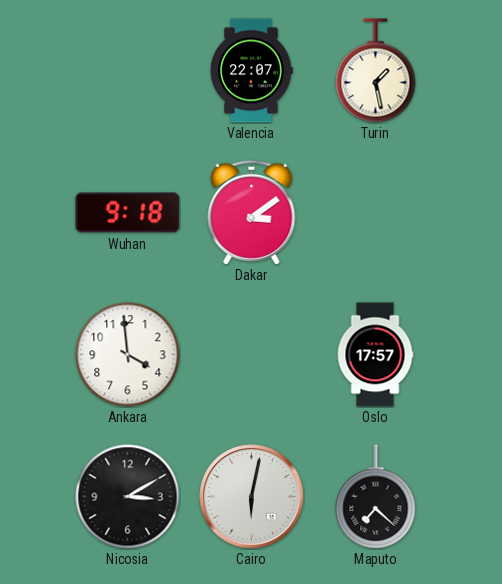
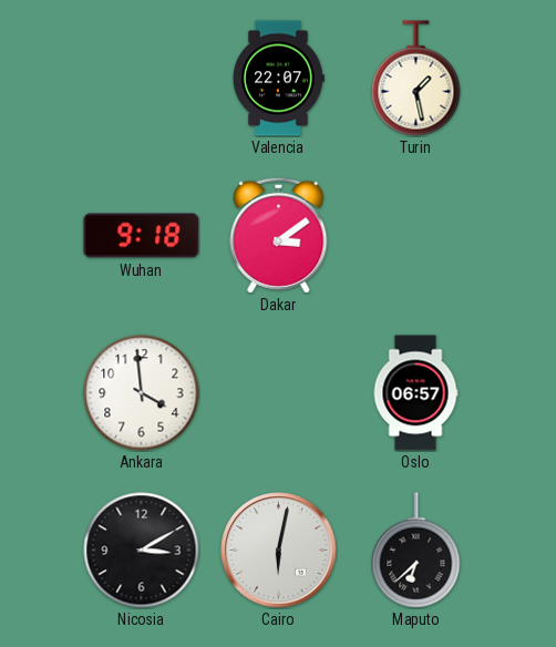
Oslo: 17:57 -> 06:57
Maputo: 7:22 -> 6:38
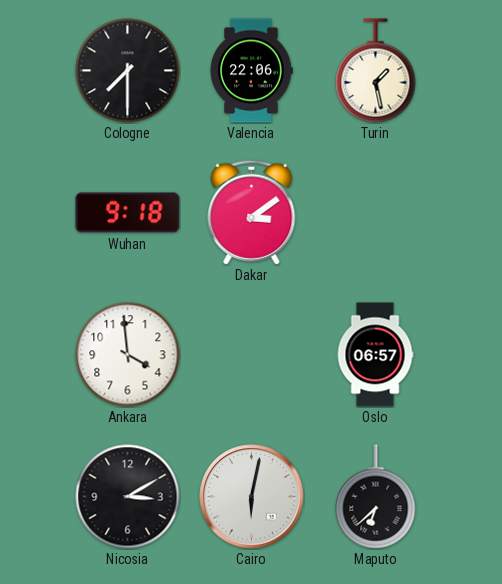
Cologne: none -> 7:30
Valencia: 22:07 -> 22:06
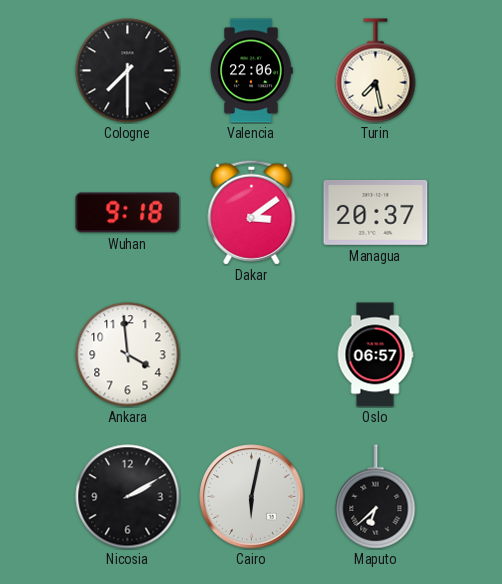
Turin: 1:28 -> 7:28
Managua: none -> 20:37
Nicosia: 3:10 -> 2:10
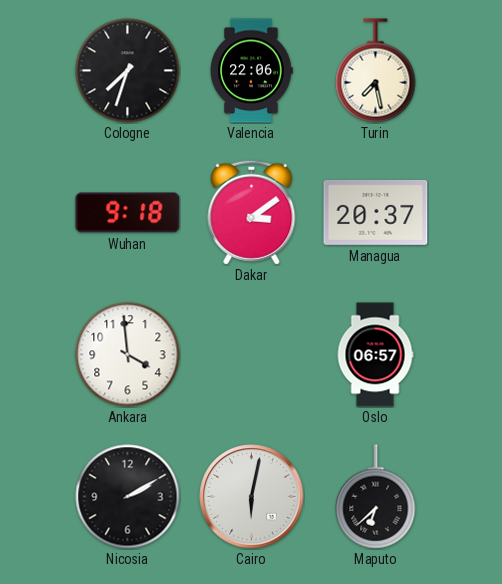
Cologne: 7:30 -> 7:33
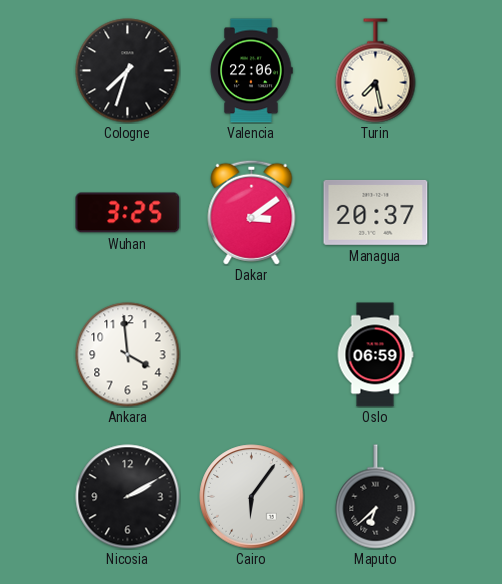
Wuhan: 9:18 -> 3:25
Oslo: 06:57 -> 06:59
Cairo: 6:02 -> 6:06
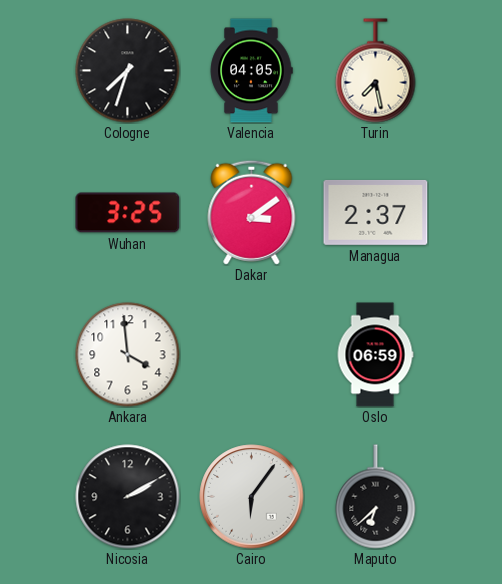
Valencia: 22:06 -> 04:05
Managua: 20:37 -> 2:37
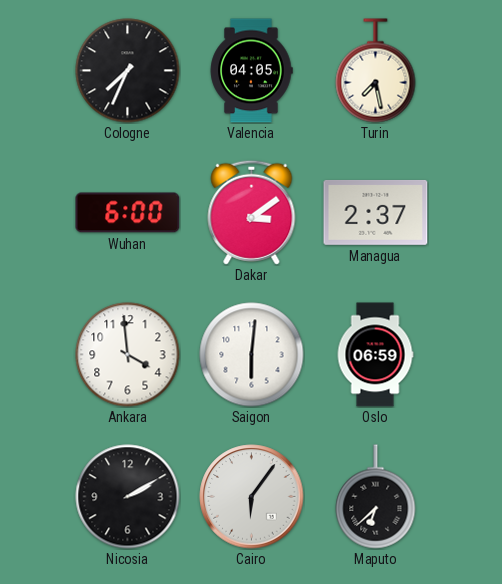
Cologne: 7:33 -> 7:34
Wuhan: 3:25 -> 6:00
Saigon: none -> 6:01
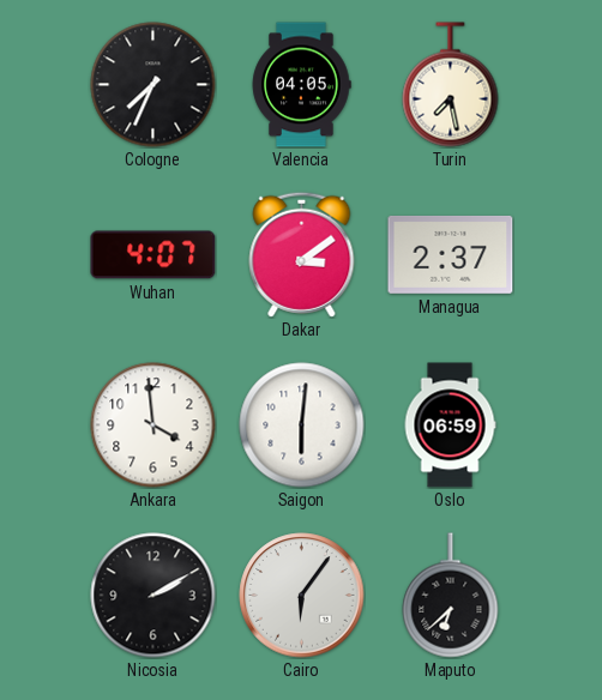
Wuhan: 6:00 -> 4:07
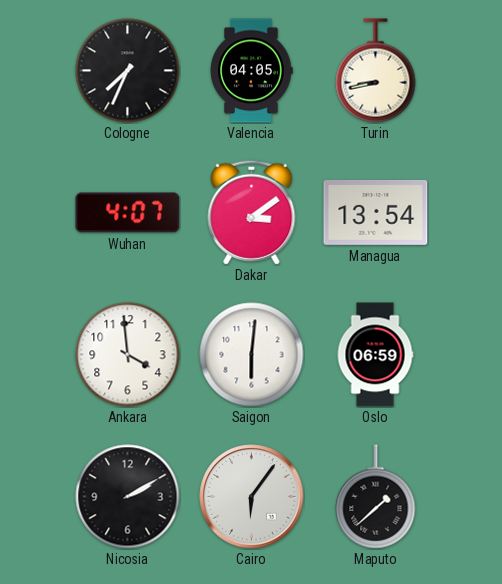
Turin: 7:28 -> 8:43
Managua: 2:37 -> 13:54
Maputo: 6:38 -> 1:38
